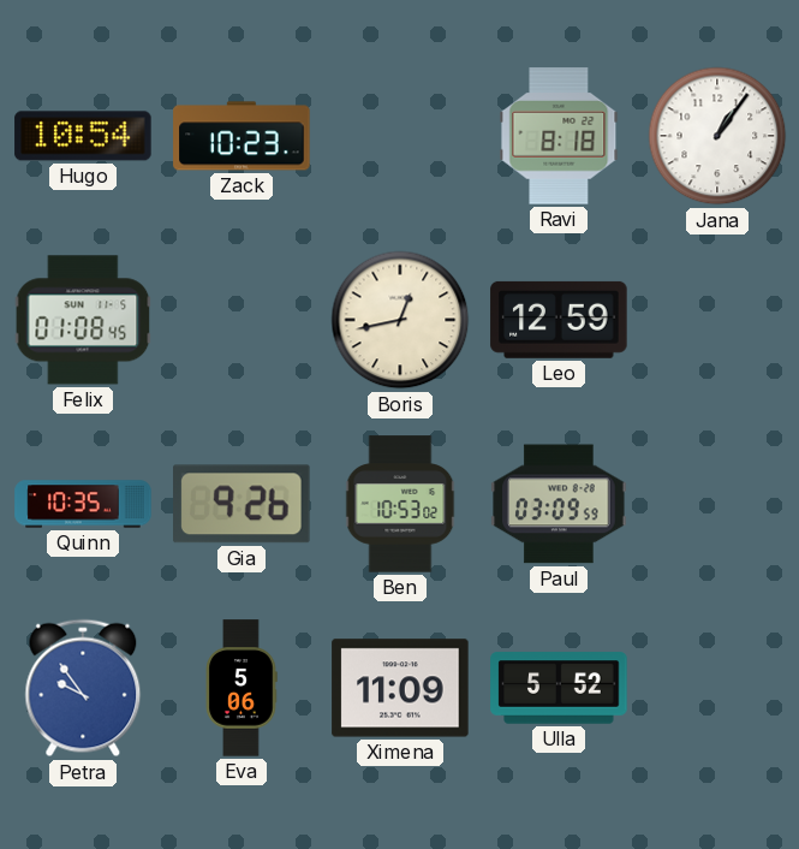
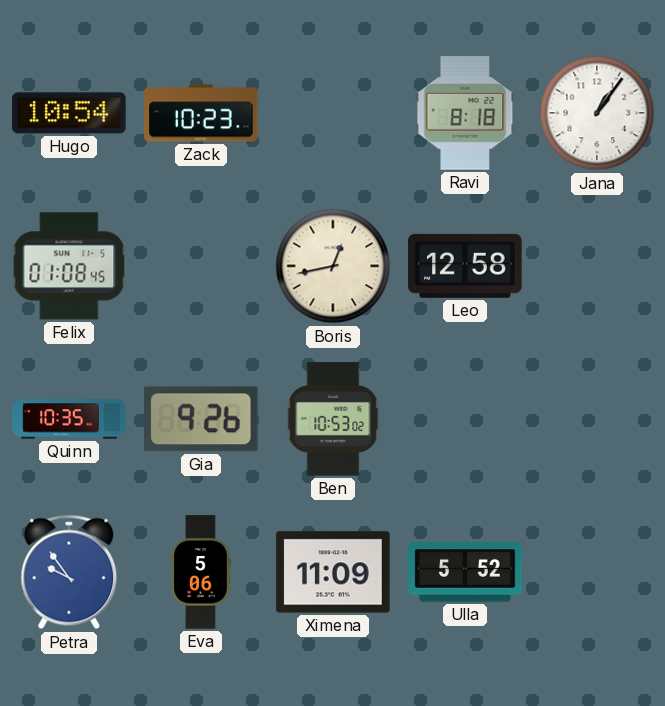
Leo: 12:59 -> 12:58
Paul: 03:09 -> none
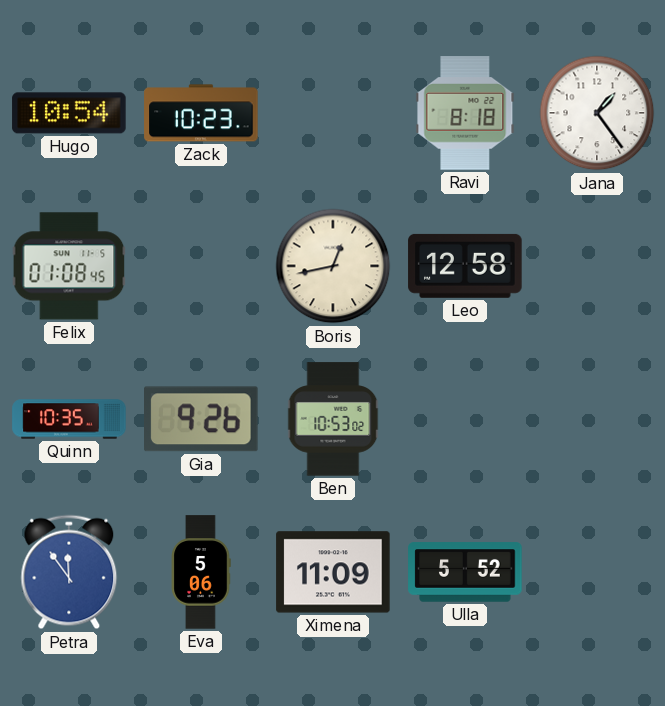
Jana: 1:06 -> 1:24
Petra: 9:54 -> 11:54
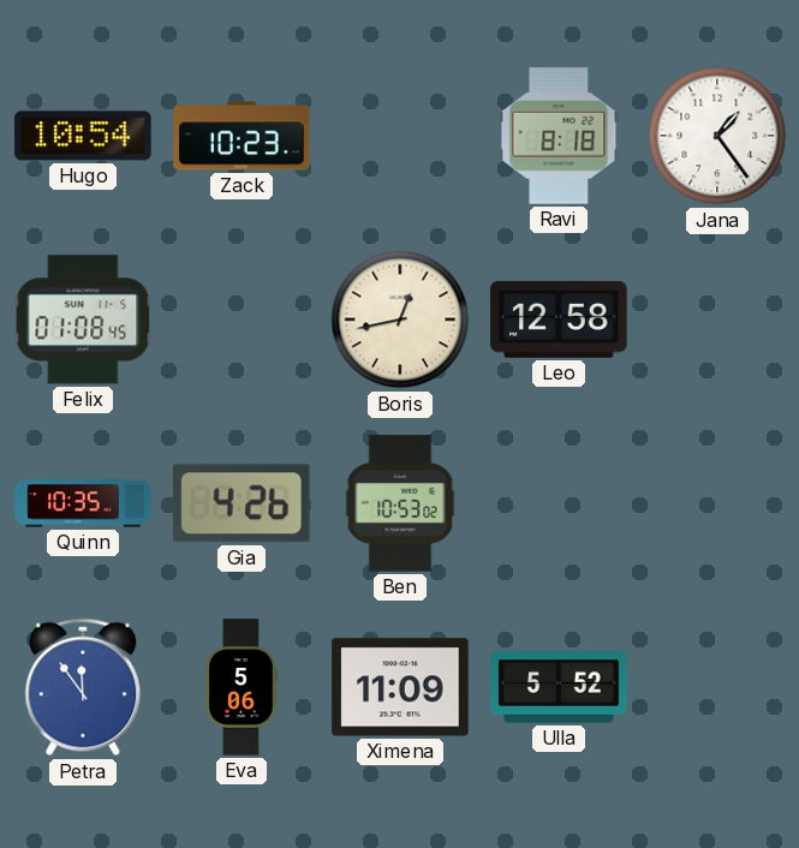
Gia: 9:26 -> 4:26
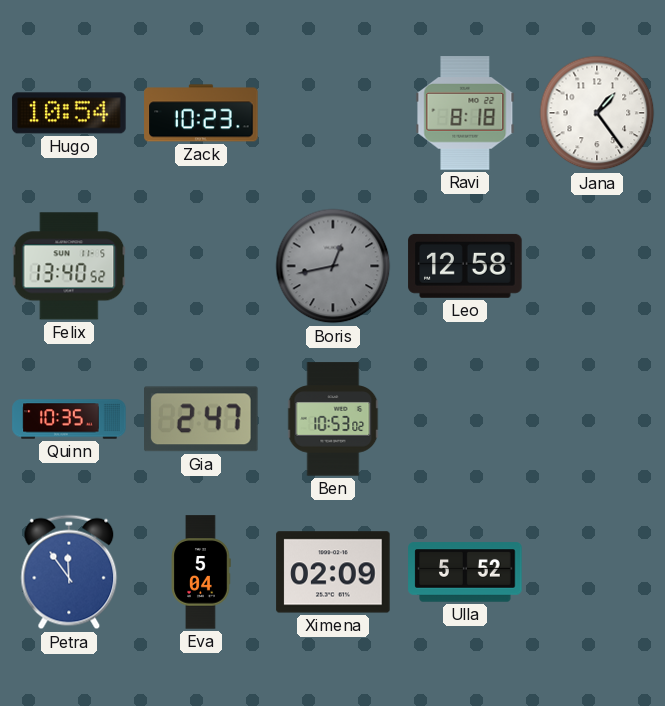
Felix: 01:08 -> 13:40
Boris dial: cream -> grey
Gia: 4:26 -> 2:47
Eva: 5:06 -> 5:04
Ximena: 11:09 -> 02:09
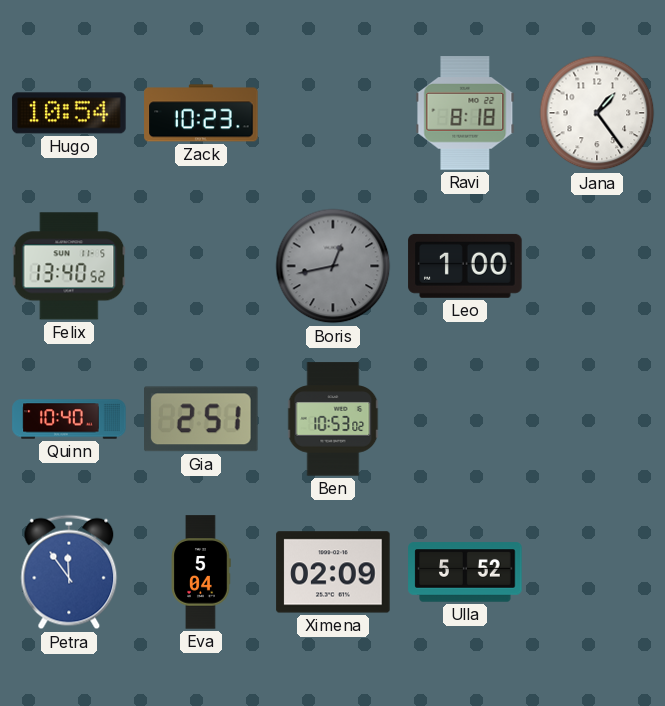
Leo: 12:58 -> 1:00
Quinn: 10:35 -> 10:40
Gia: 2:47 -> 2:51
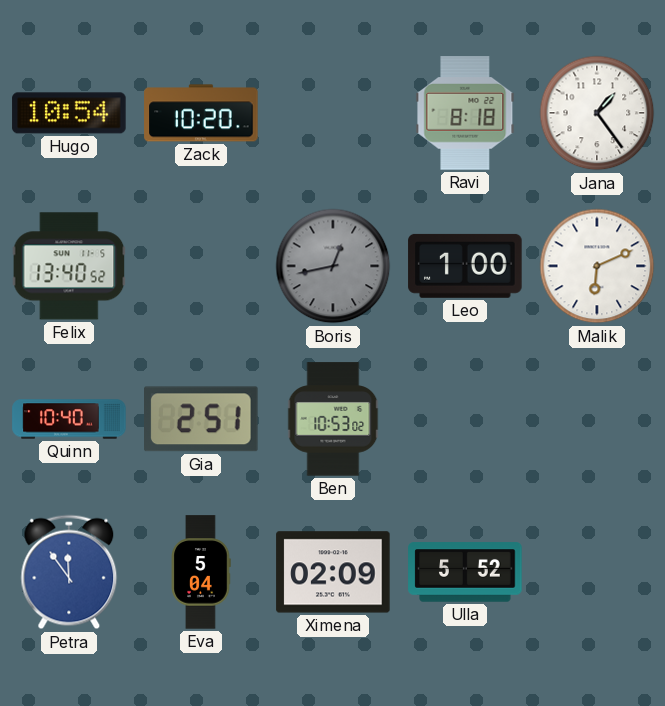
Zack: 10:23 -> 10:20
Malik: none -> 6:11
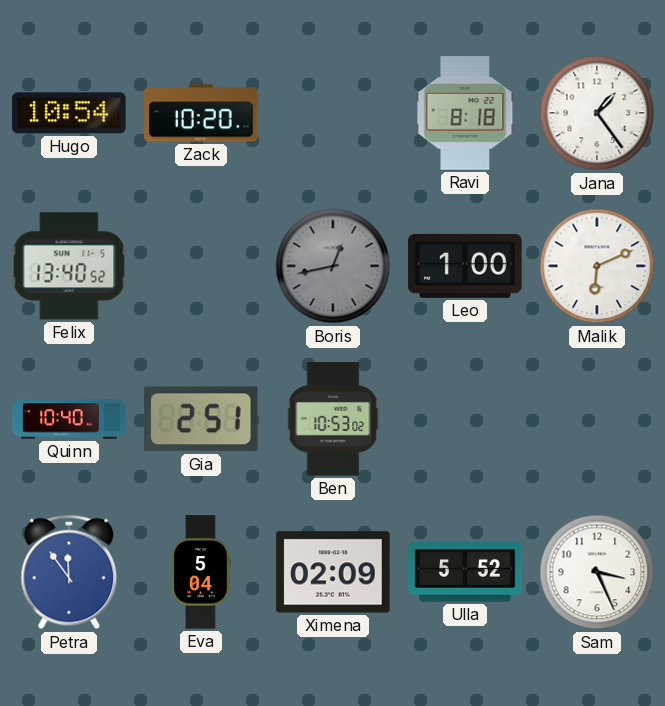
Sam: none -> 3:26
